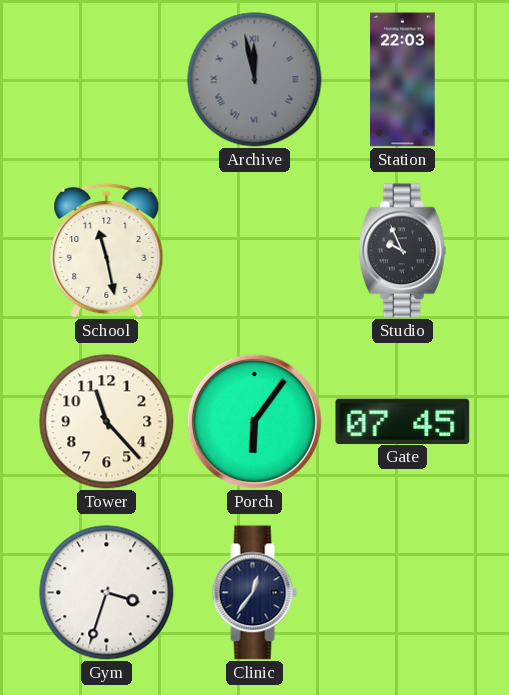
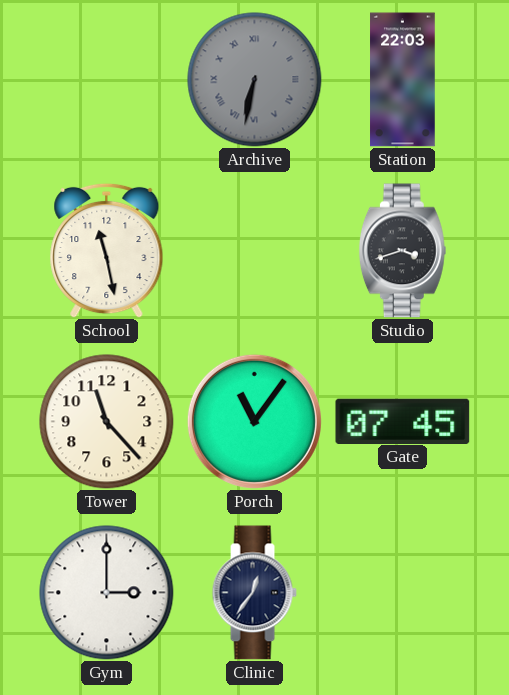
Archive: 11:58 -> 6:32
Studio: 9:56 -> 3:42
Porch: 6:06 -> 11:06
Gym: 3:33 -> 3:00
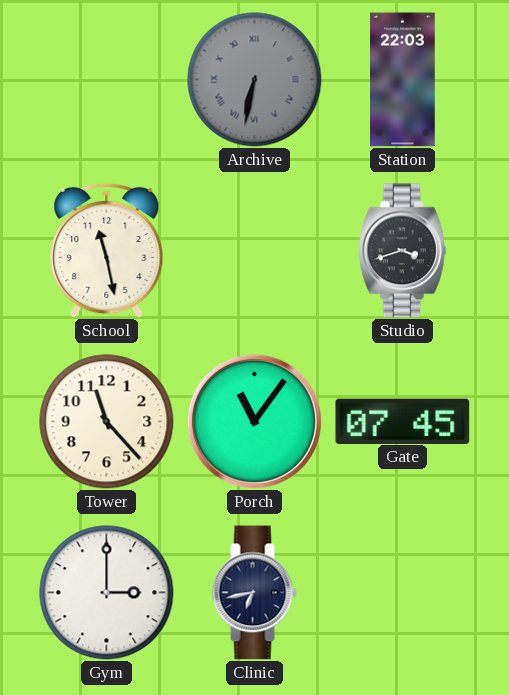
Clinic: 12:36 -> 6:43
